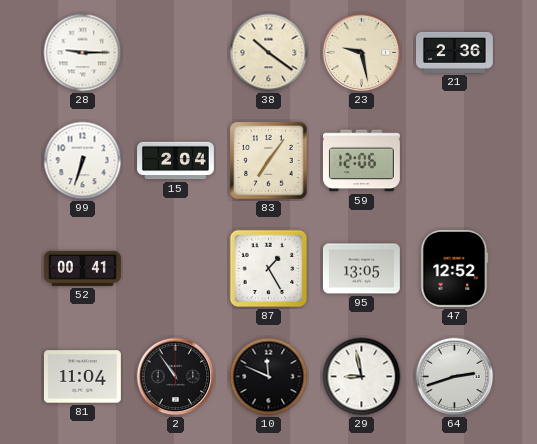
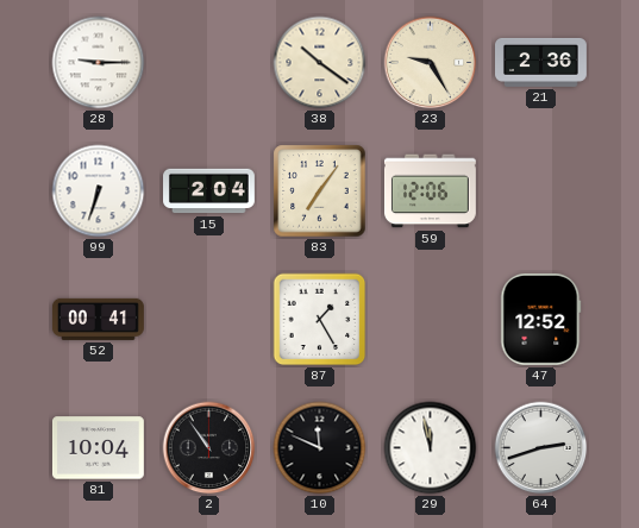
23: 9:28 -> 9:25
95: 13:05 -> none
81: 11:04 -> 10:04
29: 8:58 -> 11:58
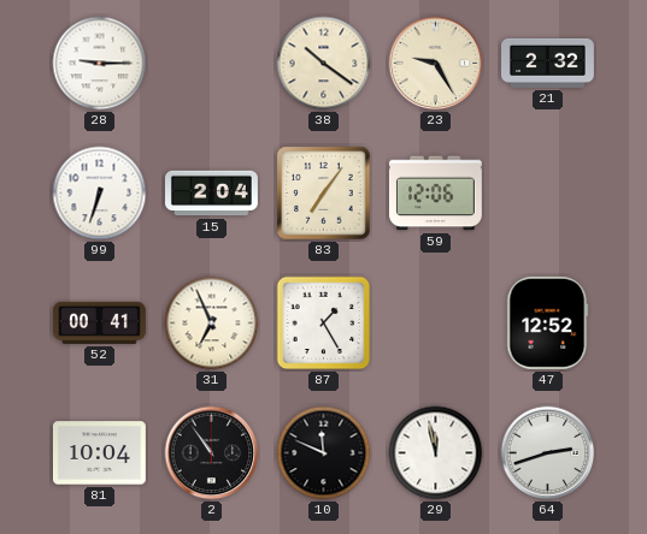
21: 2:36 -> 2:32
31: none -> 6:56
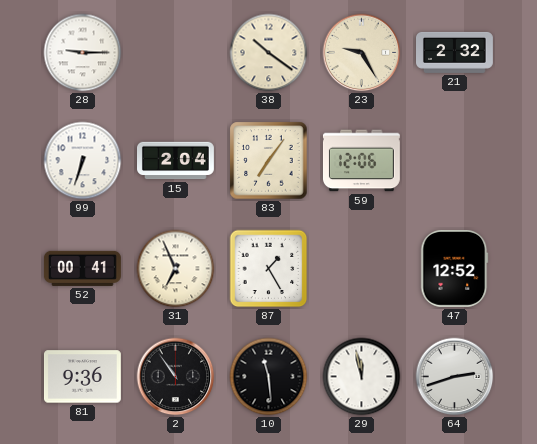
81: 10:04 -> 9:36
10: 11:49 -> 11:29
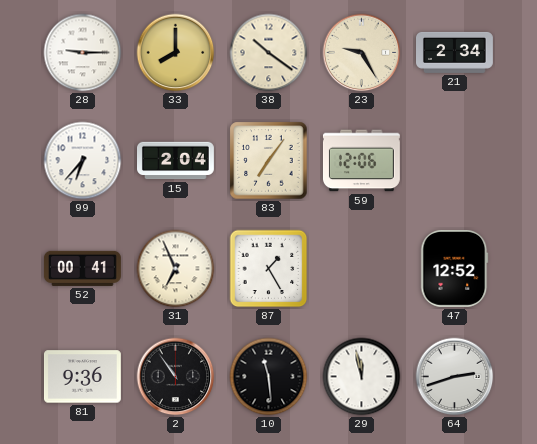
33: none -> 8:00
21: 2:32 -> 2:34
99: 6:33 -> 6:37
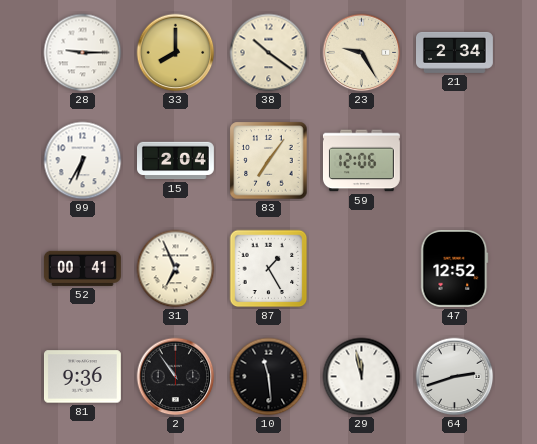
99: 6:37 -> 6:35
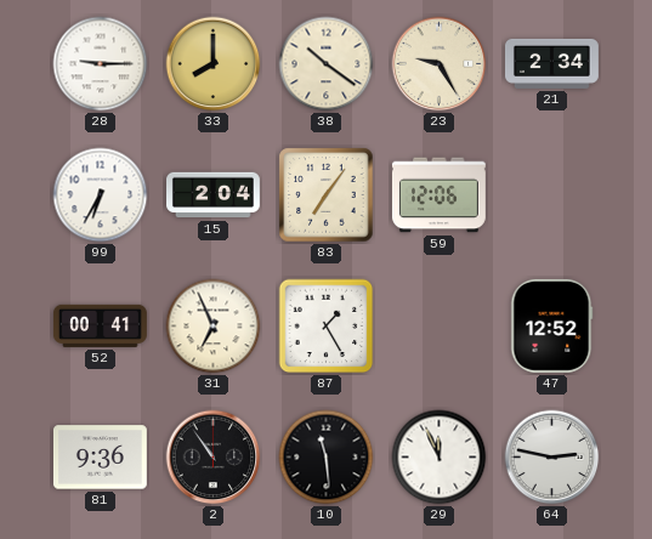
29: 11:58 -> 11:56
64: 2:42 -> 2:47
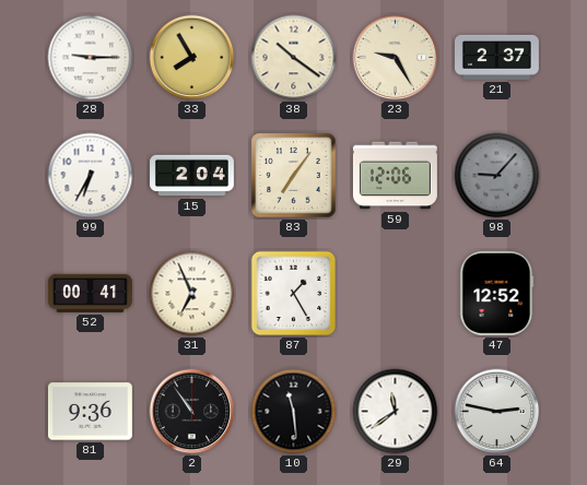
33: 8:00 -> 7:55
21: 2:34 -> 2:37
98: none -> 9:07
29: 11:56 -> 11:39
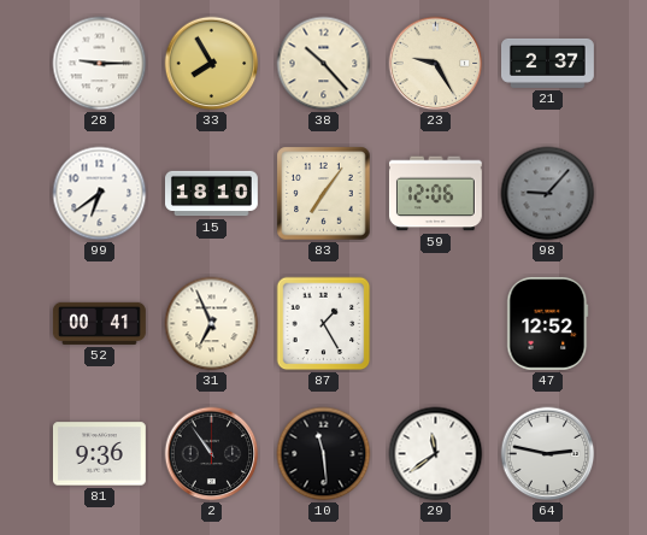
38: 10:21 -> 10:23
99: 6:35 -> 6:39
15: 2:04 -> 18:10
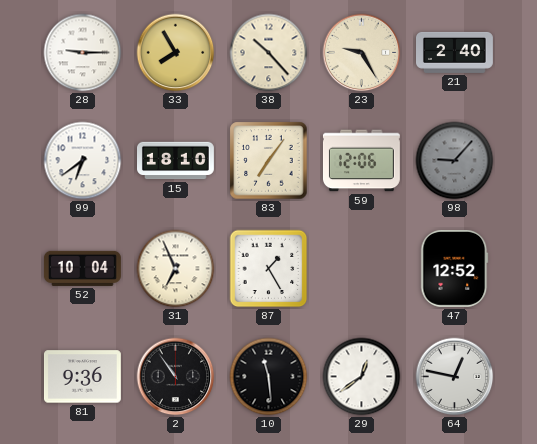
21: 2:37 -> 2:40
52: 00:41 -> 10:04
29: 11:39 -> 12:39
64: 2:47 -> 12:47
